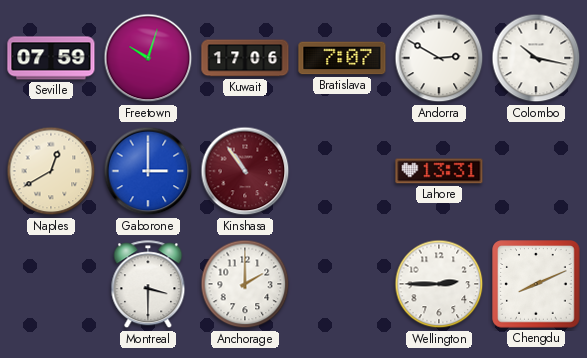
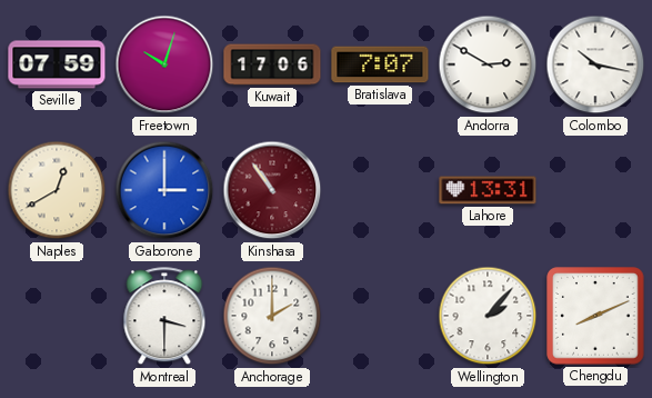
Wellington: 2:45 -> 2:07
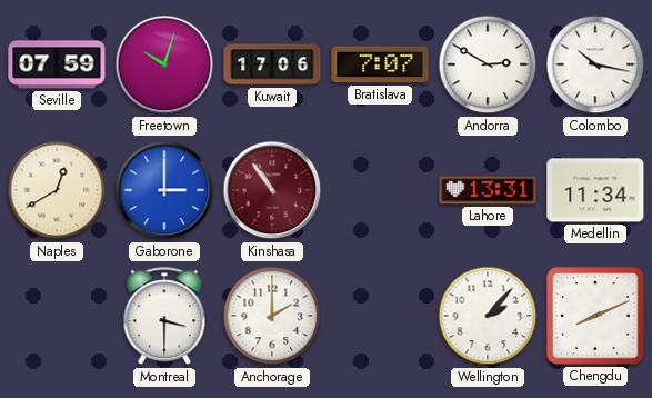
Medellin: none -> 11:34
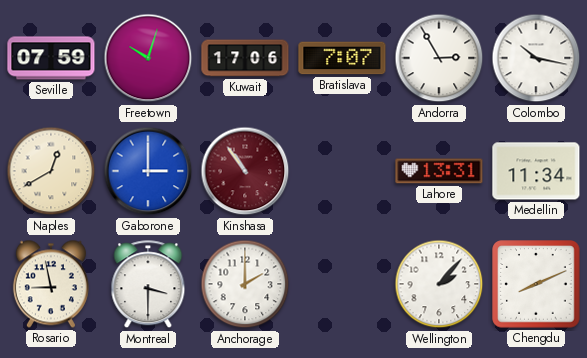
Andorra: 2:50 -> 2:55
Rosario: none -> 8:58
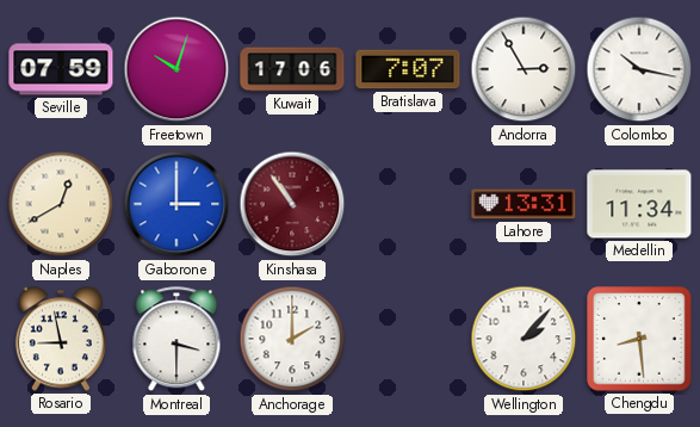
Chengdu: 8:11 -> 8:29
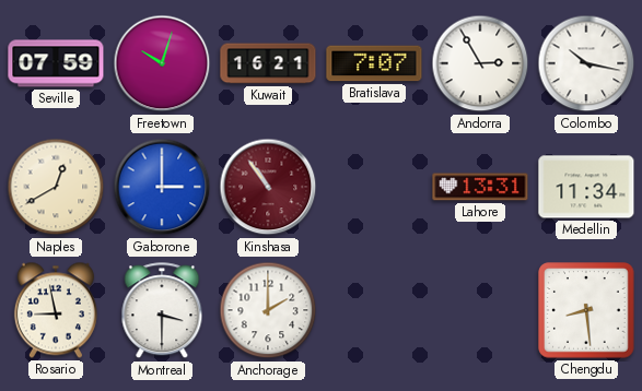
Kuwait: 17:06 -> 16:21
Wellington: 2:07 -> none
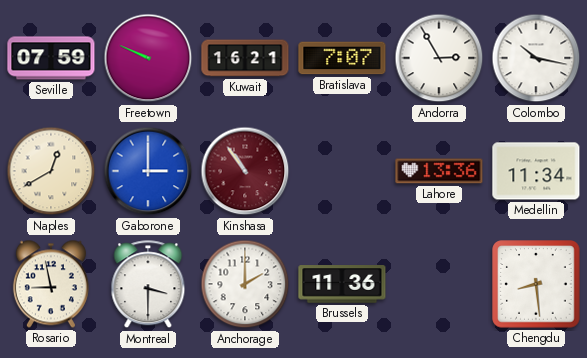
Freetown: 10:03 -> 9:49
Lahore: 13:31 -> 13:36
Brussels: none -> 11:36
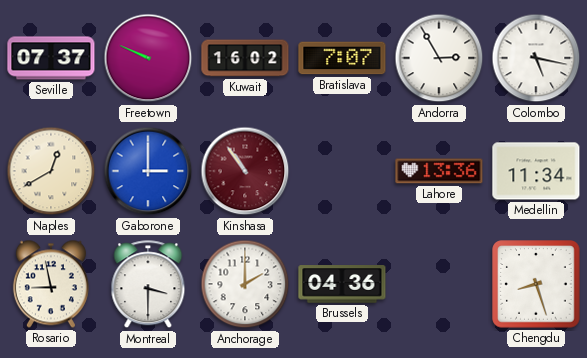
Seville: 07:59 -> 07:37
Kuwait: 16:21 -> 16:02
Colombo: 10:17 -> 5:17
Brussels: 11:36 -> 04:36
Chengdu: 8:29 -> 8:27
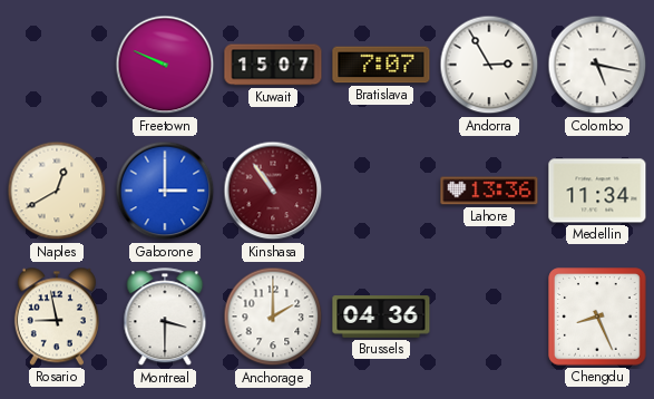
Seville: 07:37 -> none
Kuwait: 16:02 -> 15:07
Chengdu: 8:27 -> 8:26
